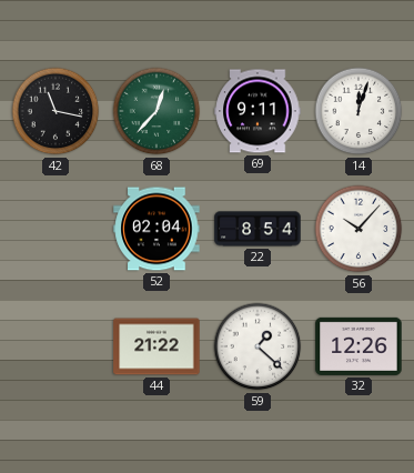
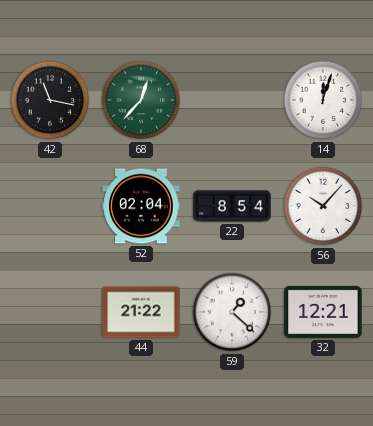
69: 9:11 -> none
32: 12:26 -> 12:21
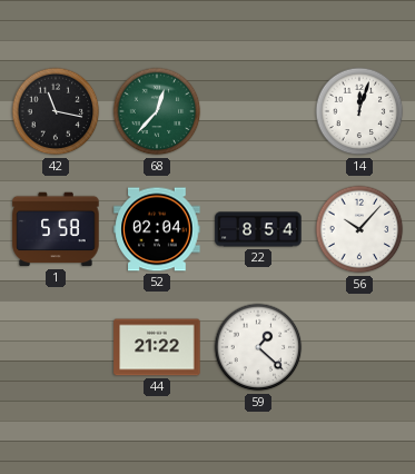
1: none -> 5:58
32: 12:21 -> none
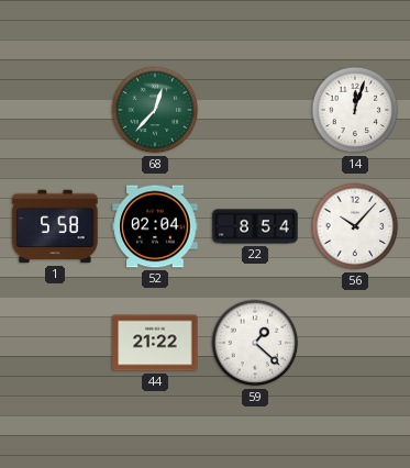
42: 11:17 -> none
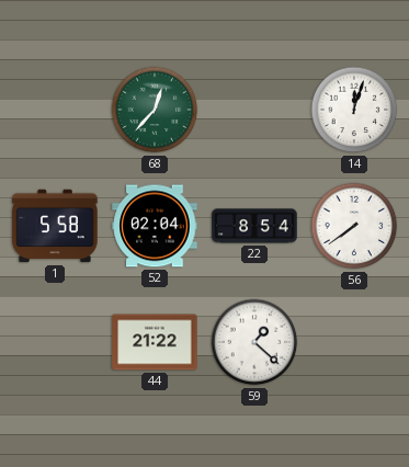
56: 10:07 -> 7:39
